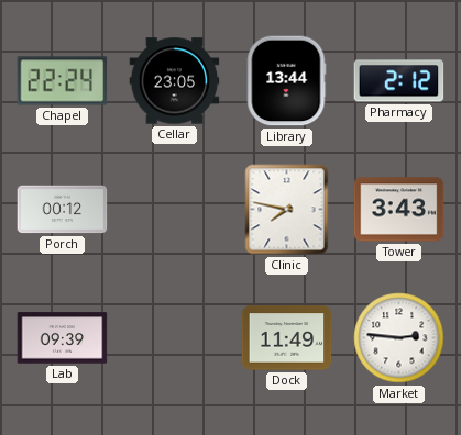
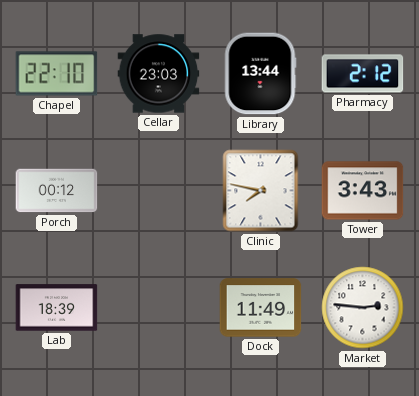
Chapel: 22:24 -> 22:10
Cellar: 23:05 -> 23:03
Lab: 09:39 -> 18:39
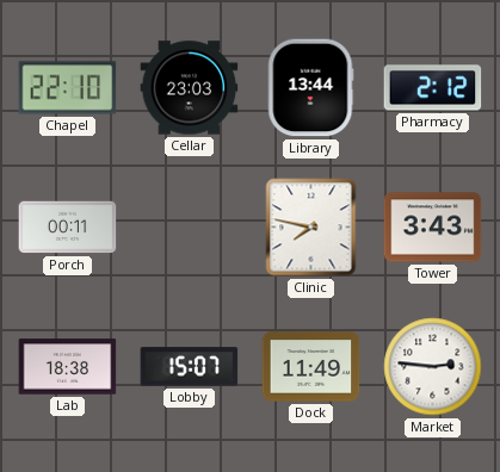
Porch: 00:12 -> 00:11
Lab: 18:39 -> 18:38
Lobby: none -> 15:07
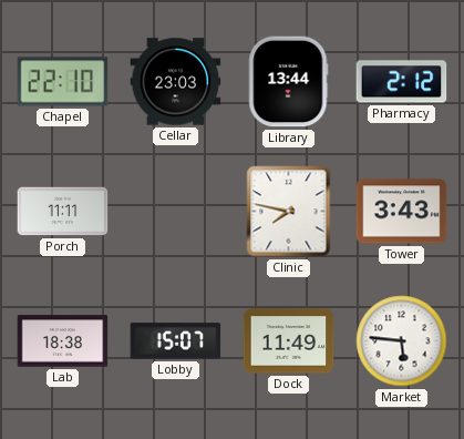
Porch: 00:11 -> 11:11
Market: 2:46 -> 5:46
